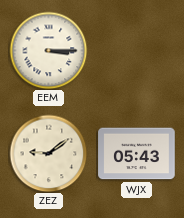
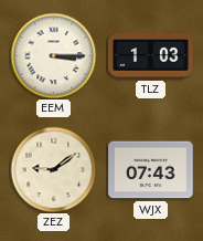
TLZ: none -> 1:03
WJX: 05:43 -> 07:43
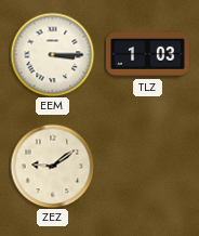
WJX: 07:43 -> none
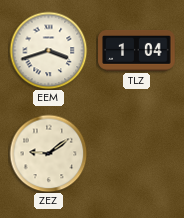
EEM: 3:15 -> 3:42
TLZ: 1:03 -> 1:04
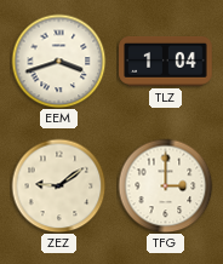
TFG: none -> 3:00
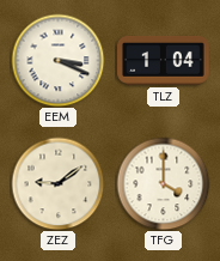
EEM: 3:42 -> 3:19
TFG: 3:00 -> 4:00
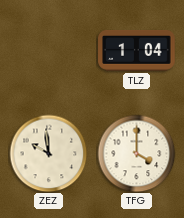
EEM: 3:19 -> none
ZEZ: 9:09 -> 9:59
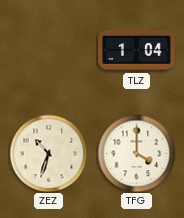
ZEZ: 9:59 -> 10:33
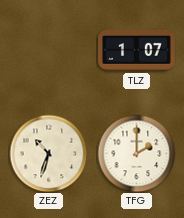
TLZ: 1:04 -> 1:07
TFG: 4:00 -> 2:00
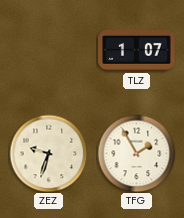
ZEZ: 10:33 -> 9:33
TFG: 2:00 -> 1:55
